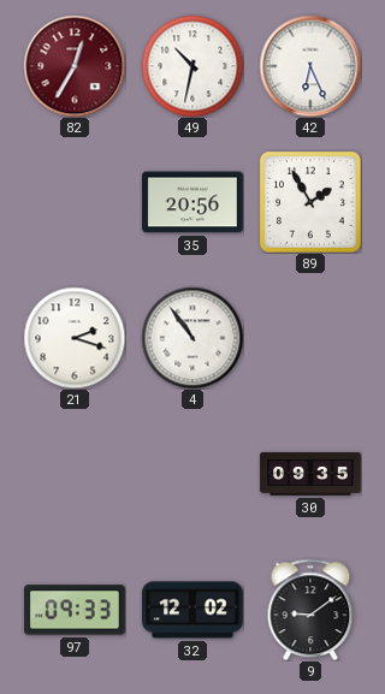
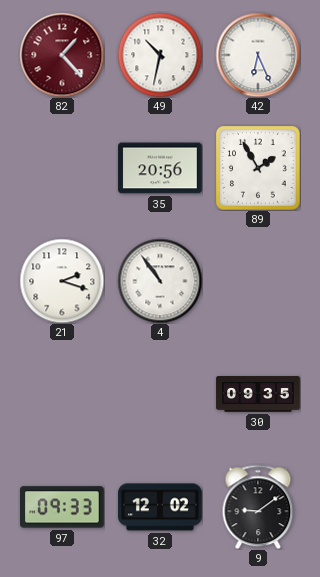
82: 12:35 -> 1:23
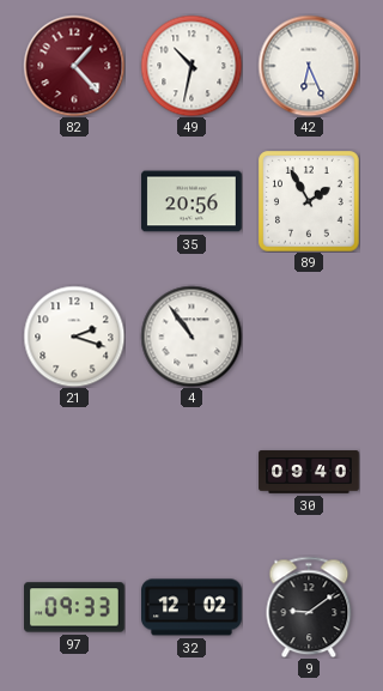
30: 09:35 -> 09:40
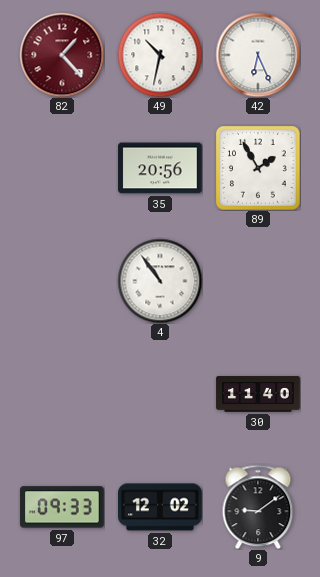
21: 2:18 -> none
30: 09:40 -> 11:40
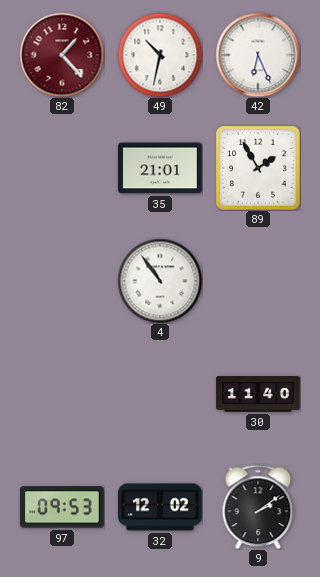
35: 20:56 -> 21:01
97: 09:33 -> 09:53
9: 9:09 -> 2:09
